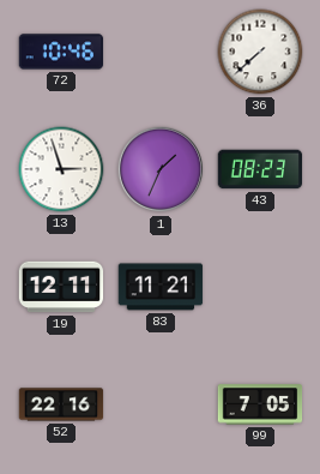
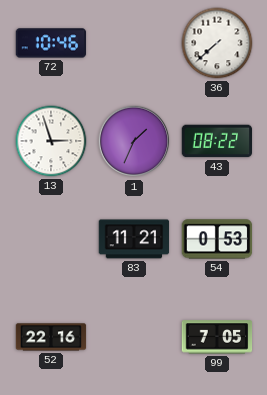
43: 08:23 -> 08:22
19: 12:11 -> none
54: none -> 0:53
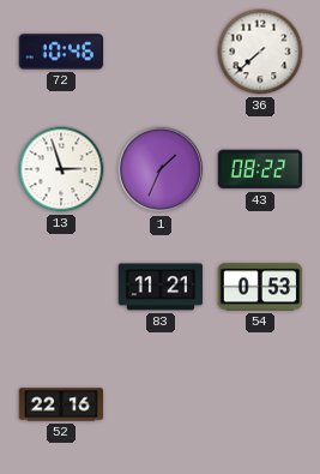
99: 7:05 -> none
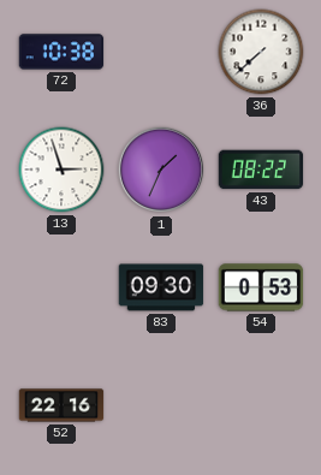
72: 10:46 -> 10:38
83: 11:21 -> 09:30
